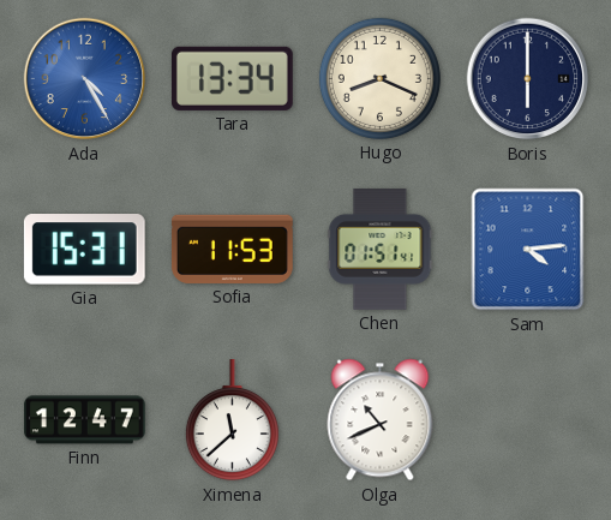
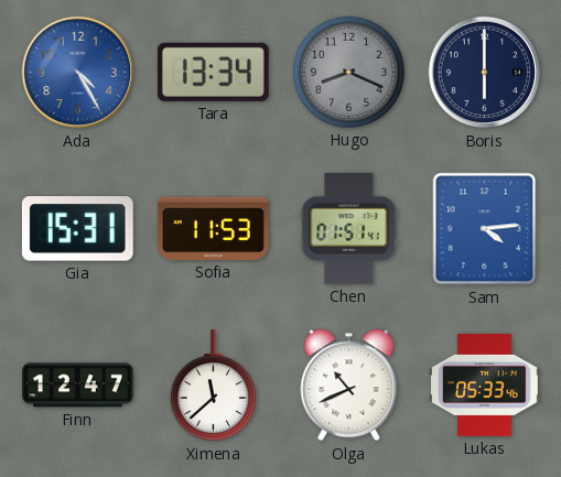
Hugo dial: cream -> grey
Lukas: none -> 05:33
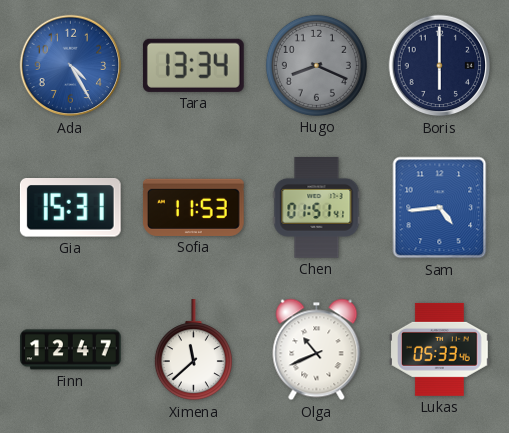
Sam: 4:14 -> 4:44
